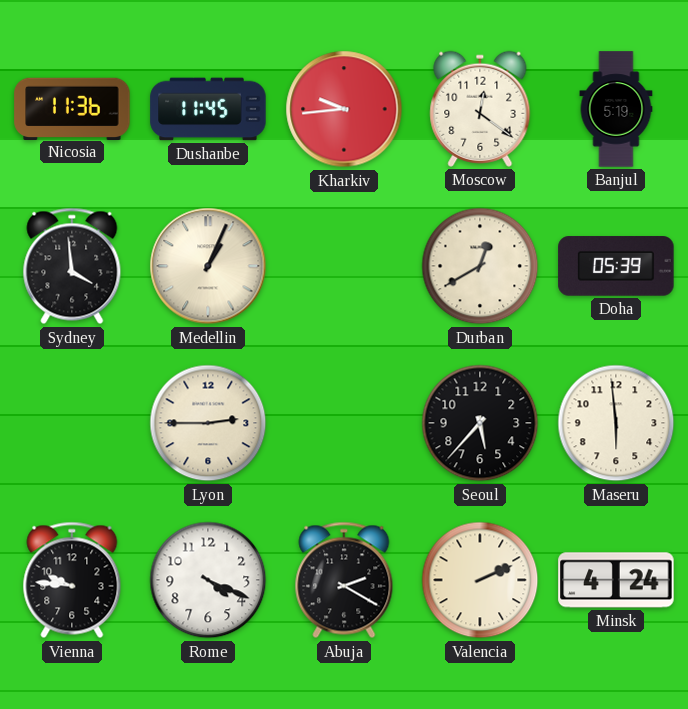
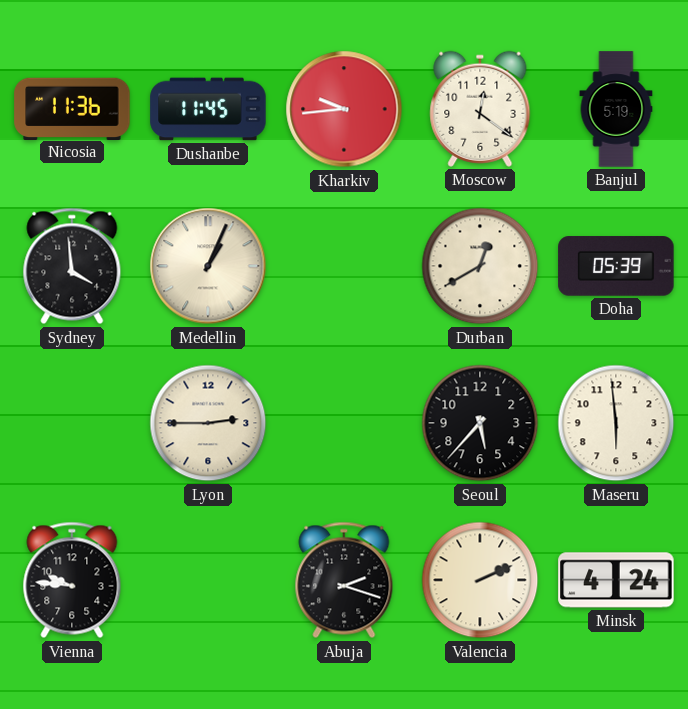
Rome: 4:19 -> none
Abuja: 2:20 -> 2:18
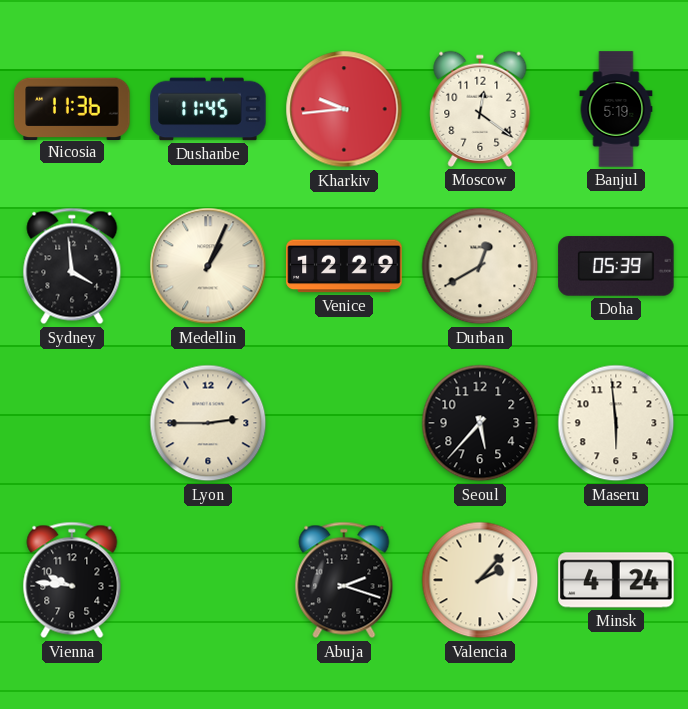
Venice: none -> 12:29
Valencia: 2:11 -> 2:07
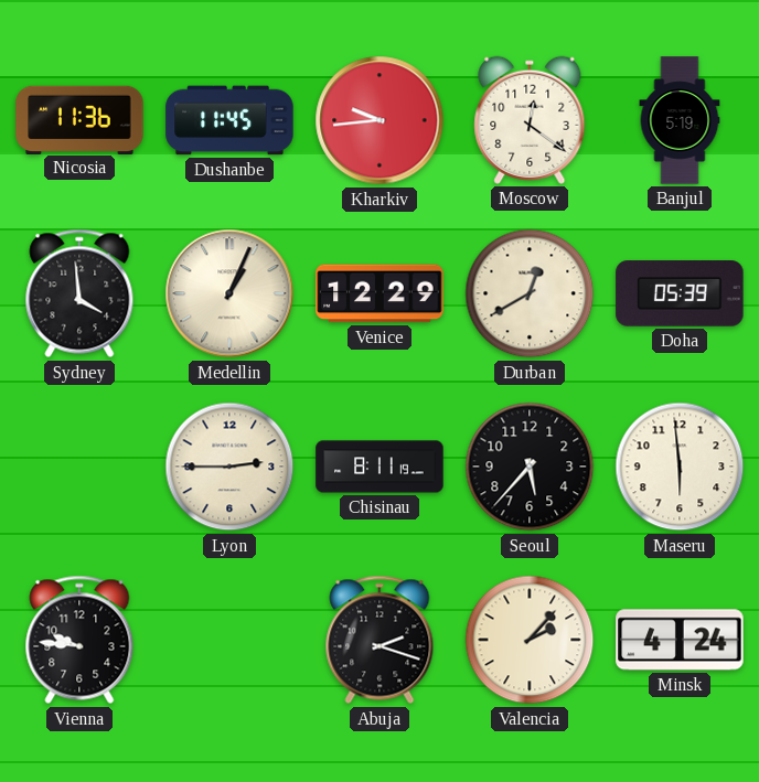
Chisinau: none -> 8:11
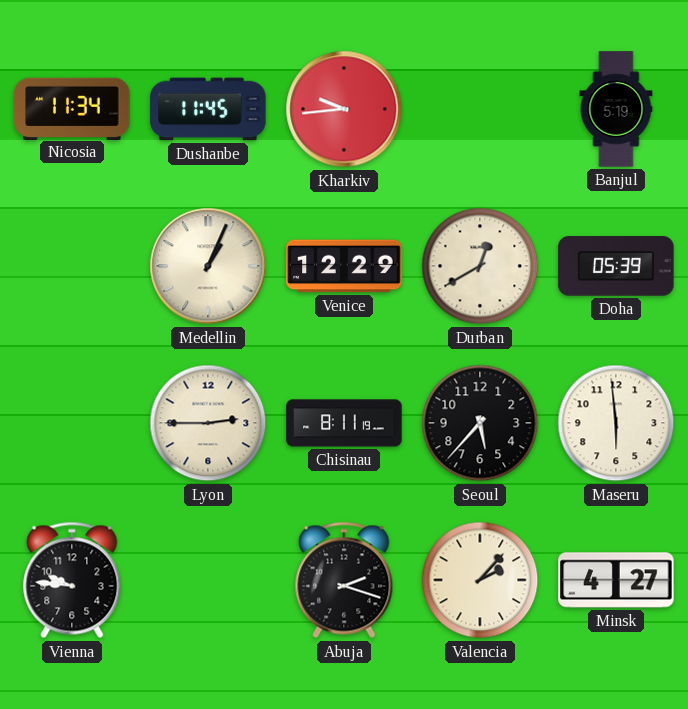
Nicosia: 11:36 -> 11:34
Moscow: 12:21 -> none
Sydney: 3:59 -> none
Minsk: 4:24 -> 4:27
